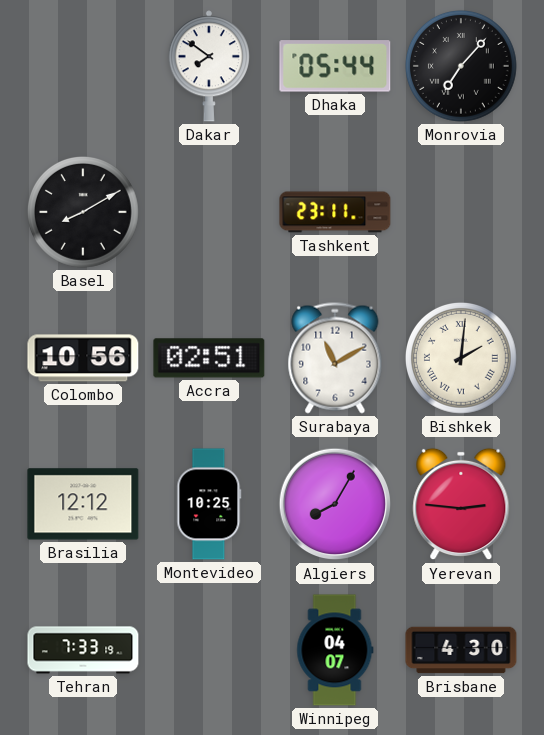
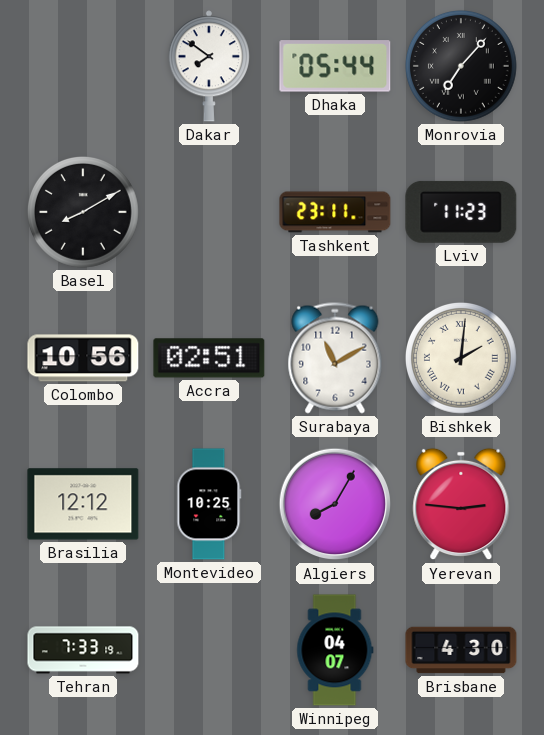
Lviv: none -> 11:23
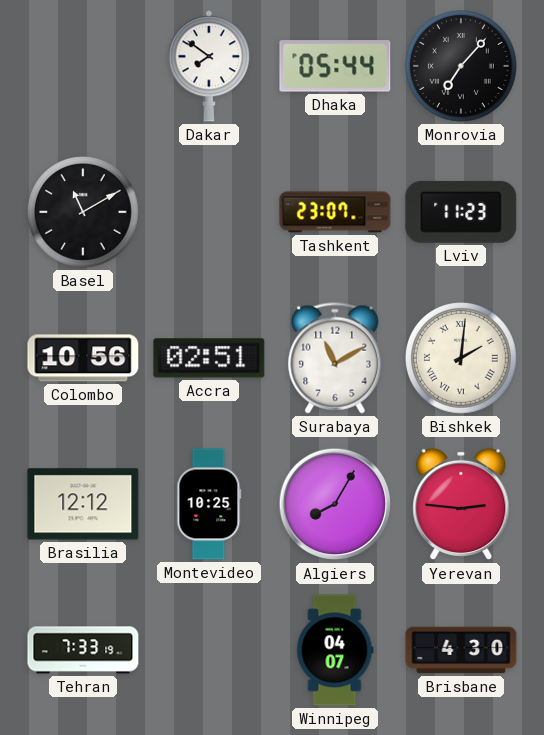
Basel: 8:10 -> 11:10
Tashkent: 23:11 -> 23:07
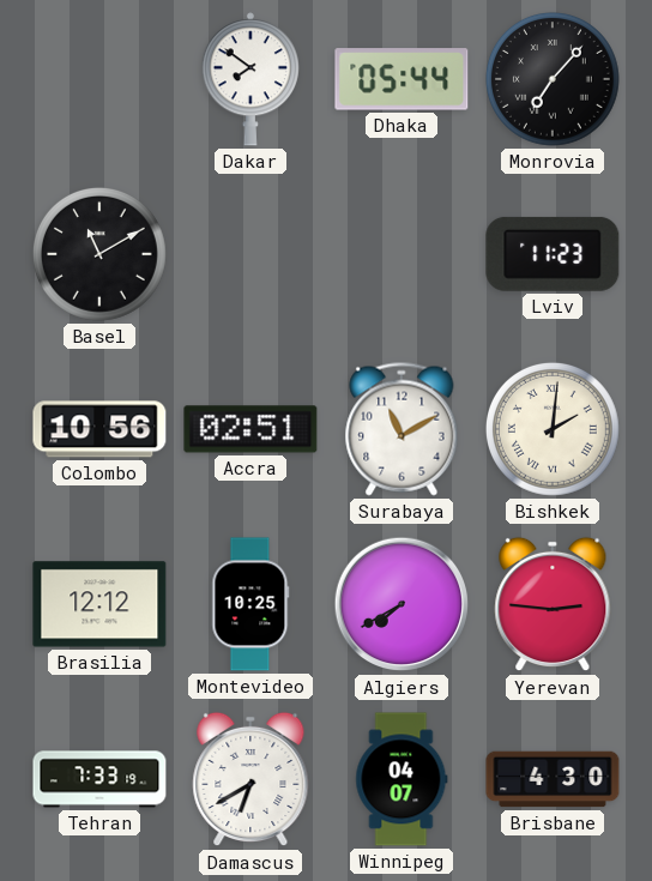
Tashkent: 23:07 -> none
Algiers: 8:05 -> 7:40
Damascus: none -> 6:40
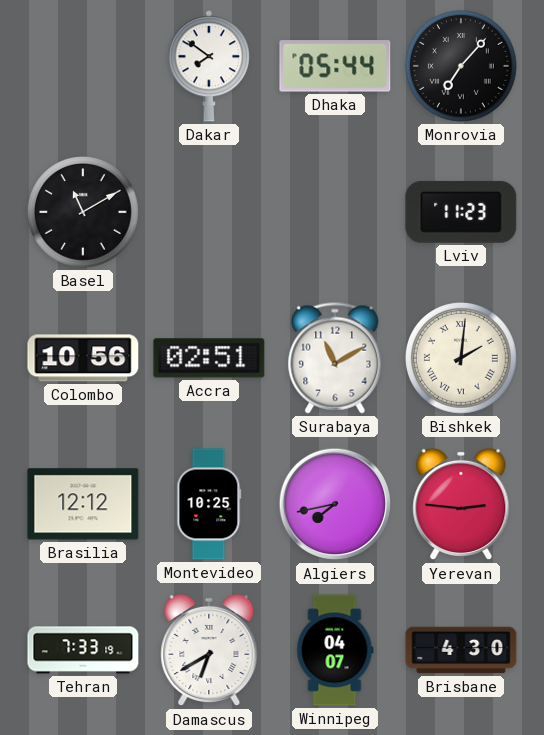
Algiers: 7:40 -> 7:43
